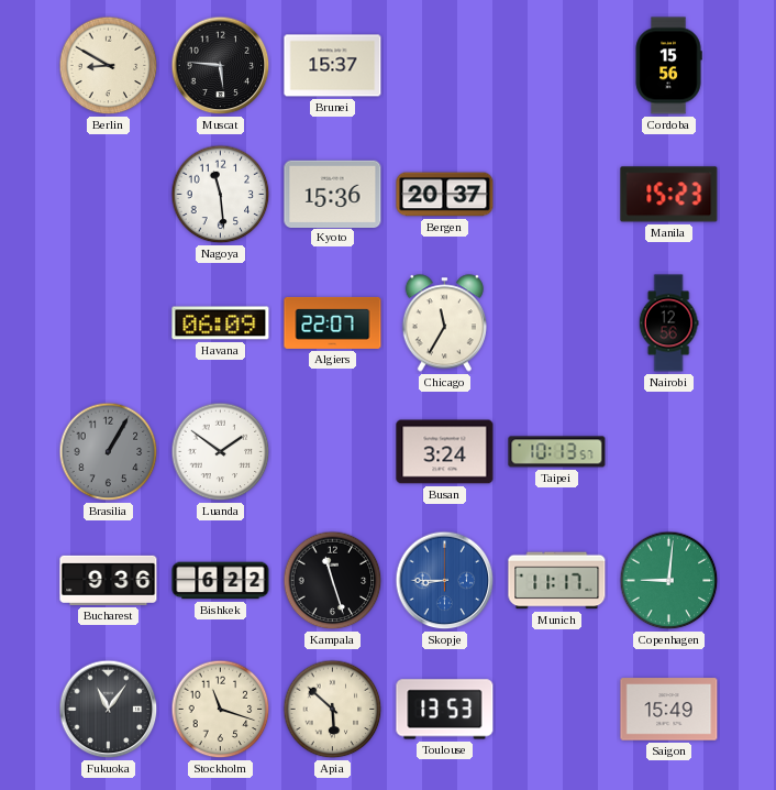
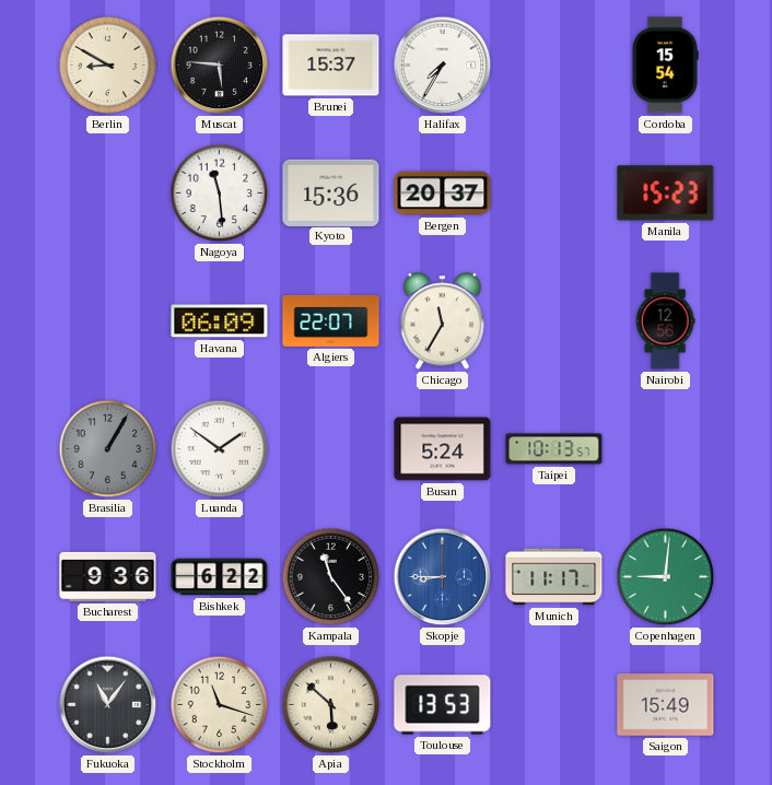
Halifax: none -> 7:35
Cordoba: 15:56 -> 15:54
Busan: 3:24 -> 5:24
Kampala: 11:27 -> 11:24
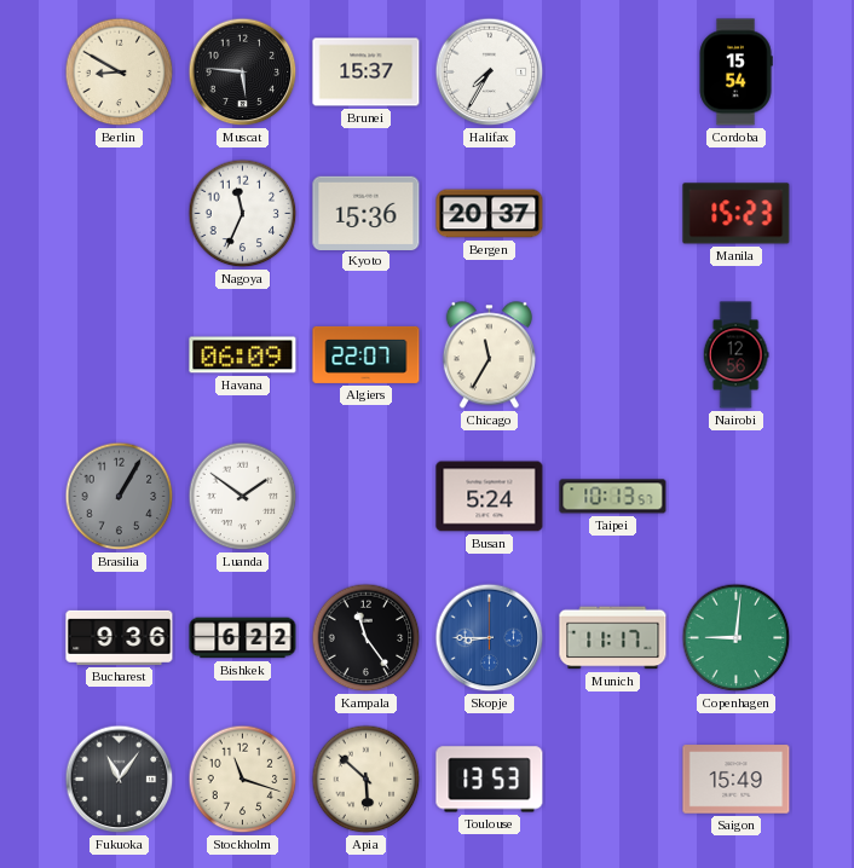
Nagoya: 11:29 -> 11:34
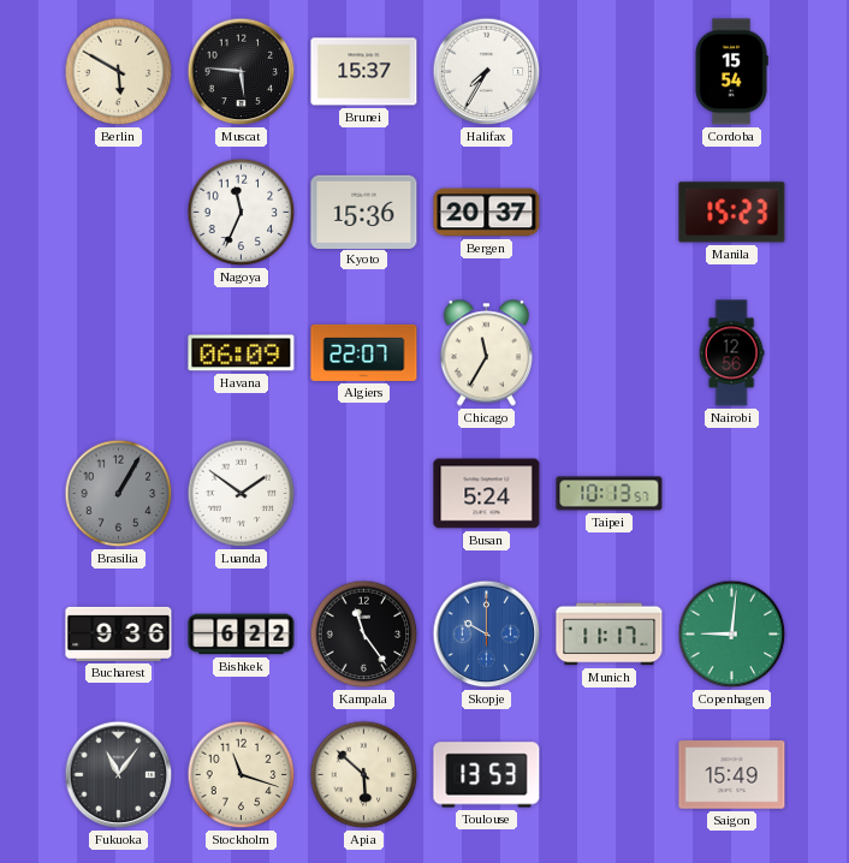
Berlin: 8:50 -> 5:50
Skopje: 8:45 -> 10:00
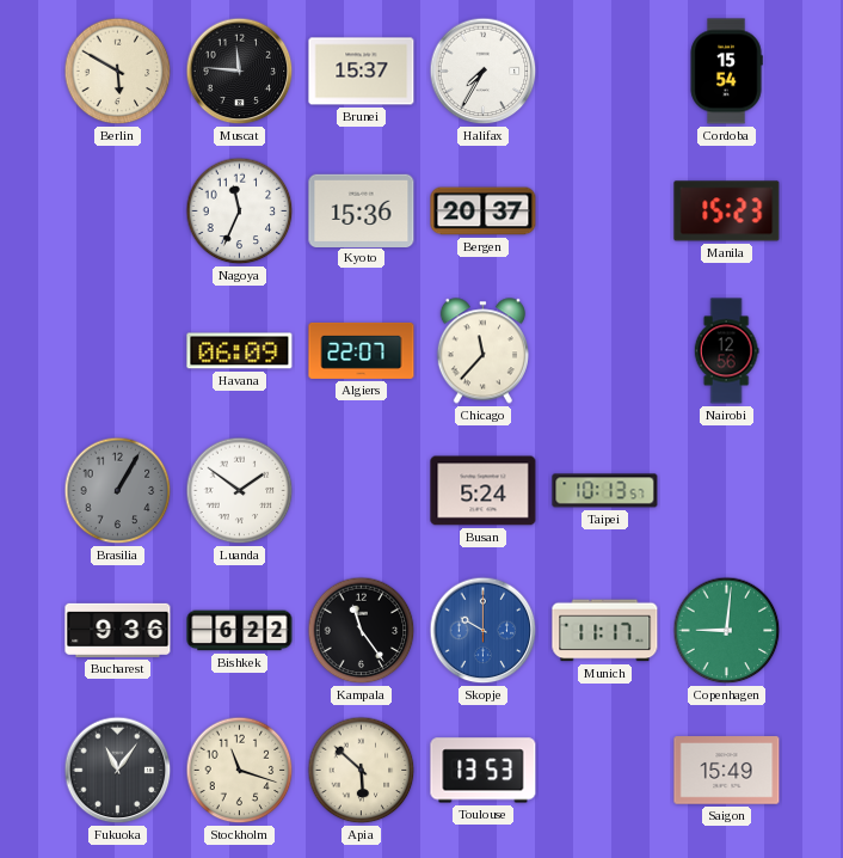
Muscat: 5:46 -> 11:46
Chicago: 11:35 -> 11:37
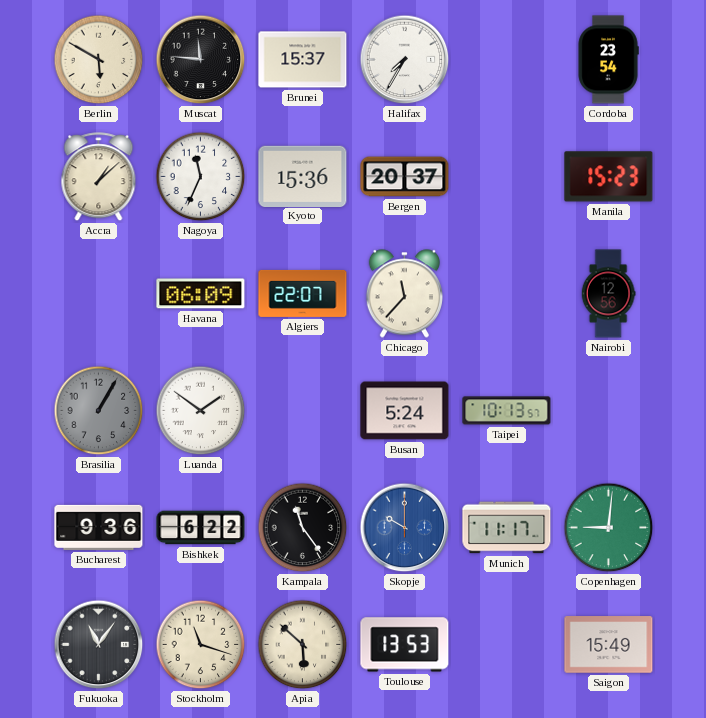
Cordoba: 15:54 -> 23:54
Accra: none -> 1:08
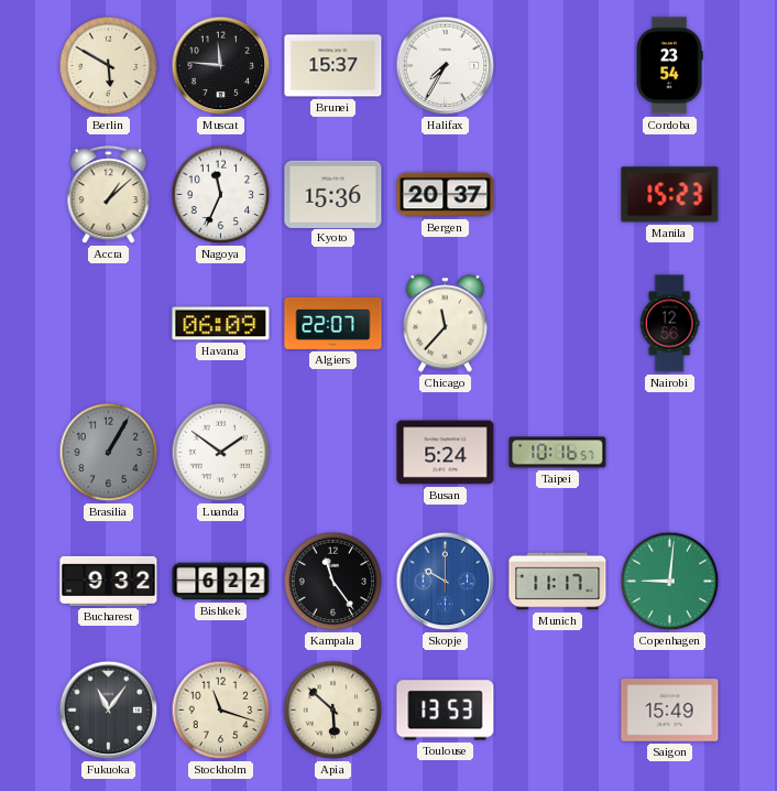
Taipei: 10:13 -> 10:16
Bucharest: 9:36 -> 9:32
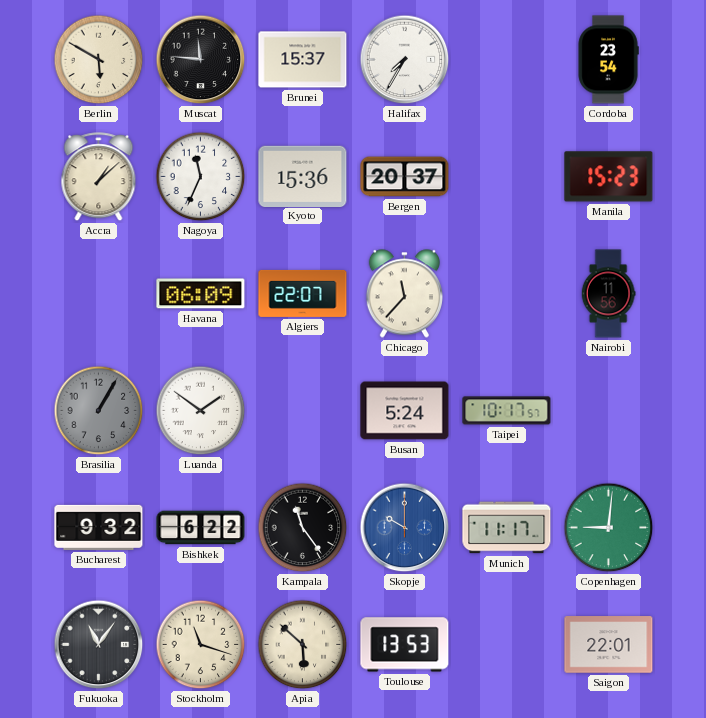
Nairobi: 12:56 -> 11:56
Taipei: 10:16 -> 10:17
Saigon: 15:49 -> 22:01
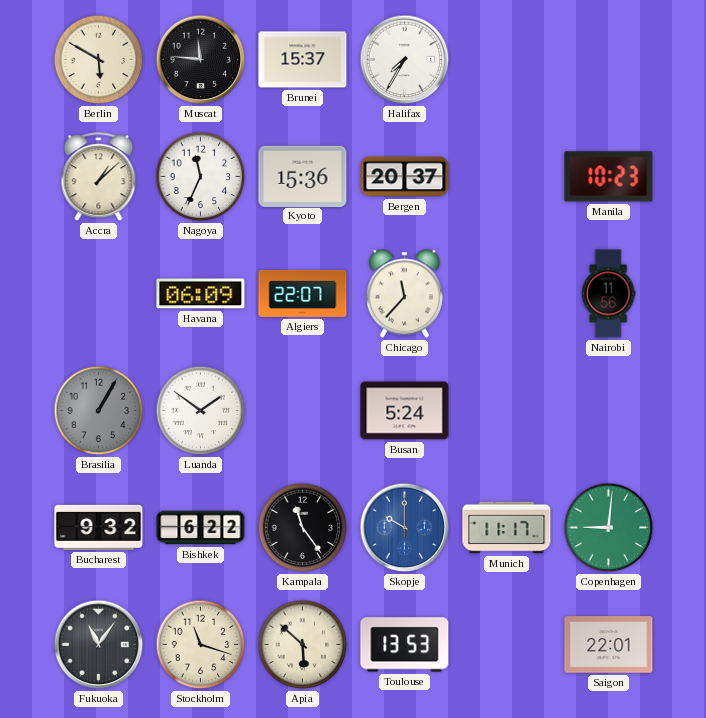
Cordoba: 23:54 -> none
Manila: 15:23 -> 10:23
Taipei: 10:17 -> none
